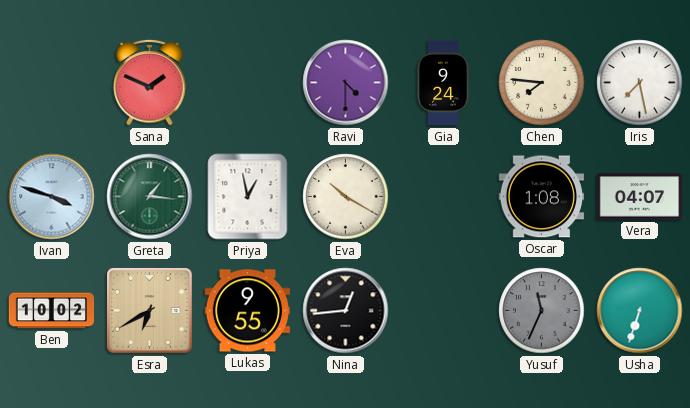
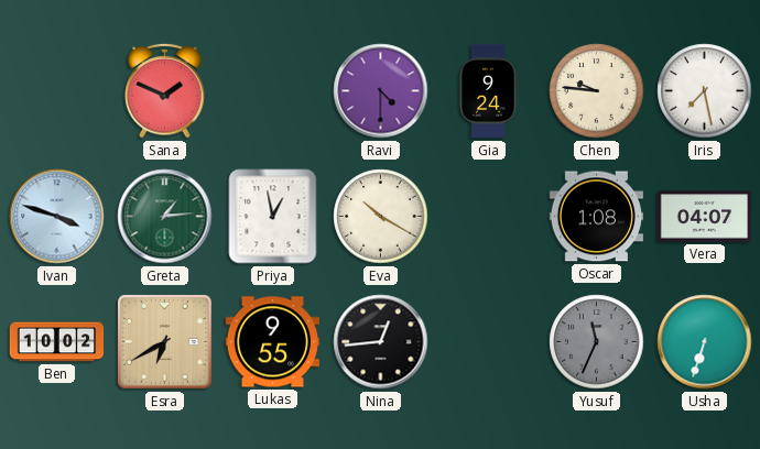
Chen: 7:46 -> 9:46
Greta: 1:16 -> 1:14
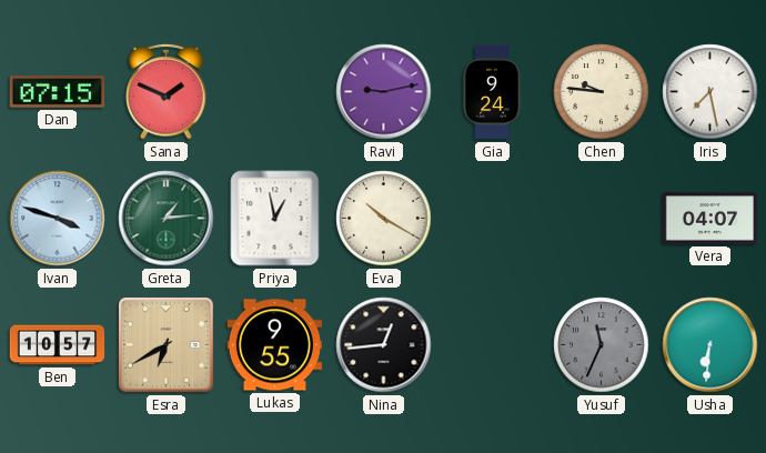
Dan: none -> 07:15
Ravi: 4:30 -> 9:13
Oscar: 1:08 -> none
Ben: 10:02 -> 10:57
Usha: 6:33 -> 6:31
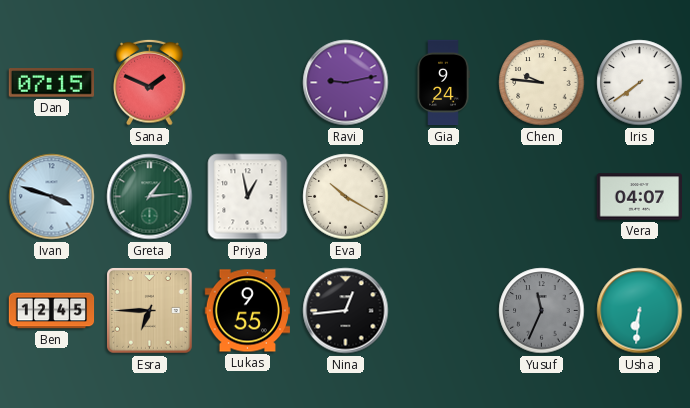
Iris: 7:28 -> 7:39
Ben: 10:57 -> 12:45
Esra: 6:40 -> 6:45
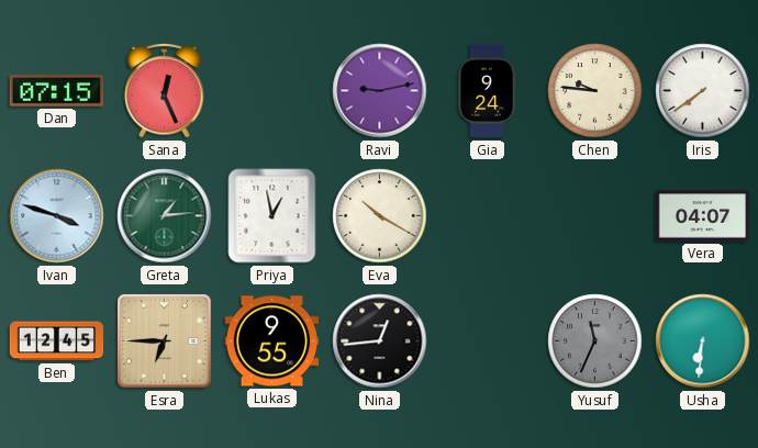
Sana: 1:49 -> 12:26
